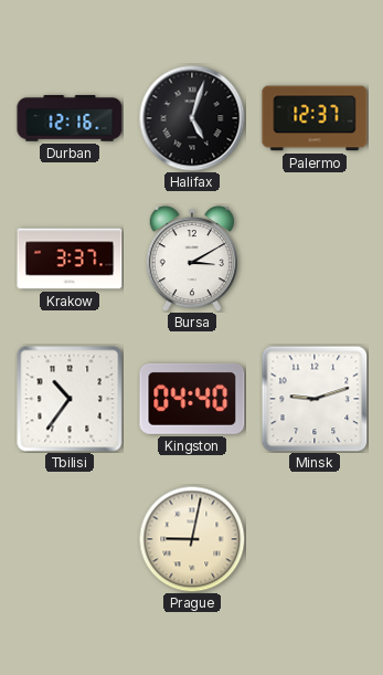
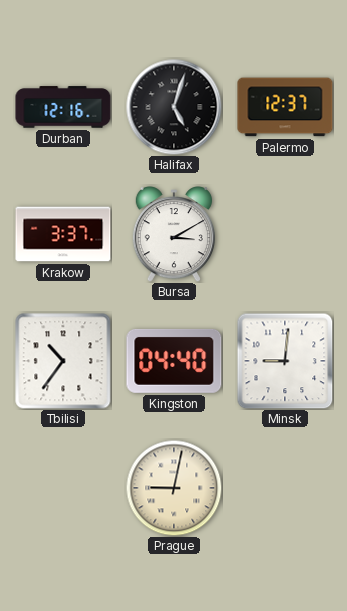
Minsk: 9:12 -> 9:01
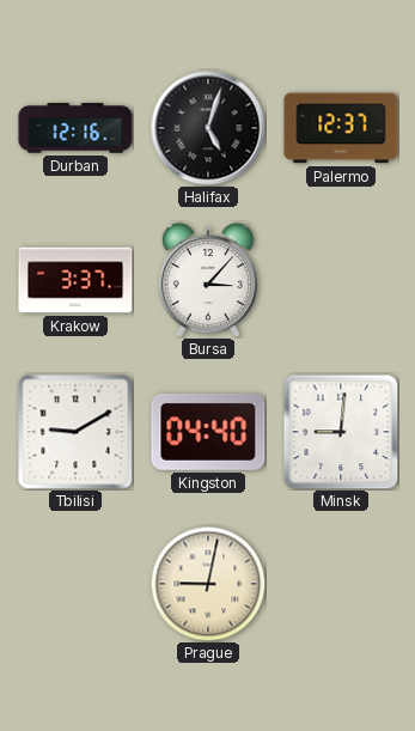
Bursa: 3:10 -> 3:07
Tbilisi: 10:36 -> 9:10
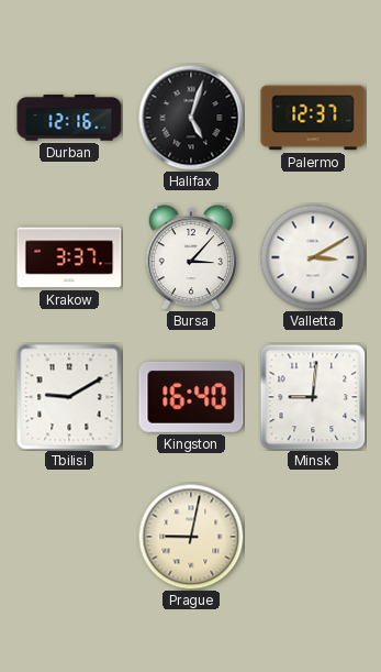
Valletta: none -> 3:10
Kingston: 04:40 -> 16:40
